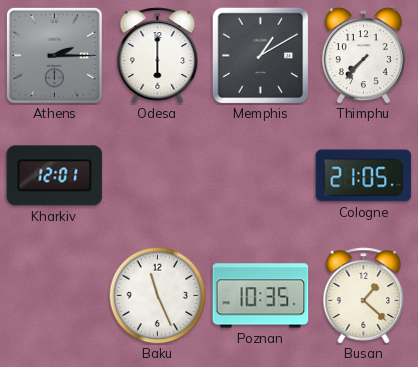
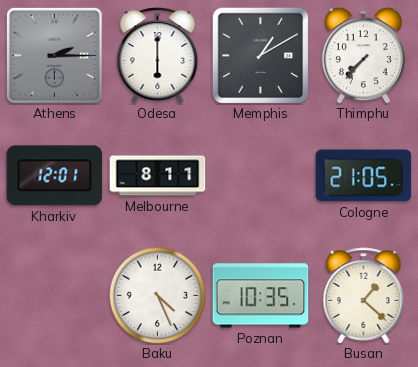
Melbourne: none -> 8:11
Baku: 11:26 -> 4:26
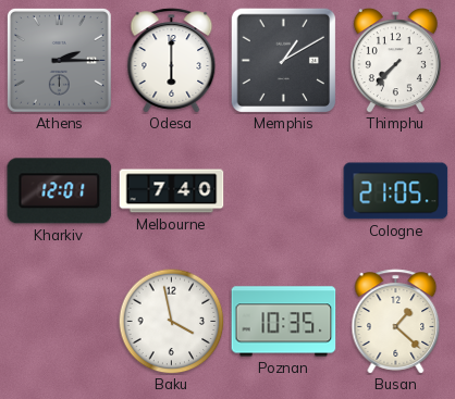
Melbourne: 8:11 -> 7:40
Baku: 4:26 -> 3:58
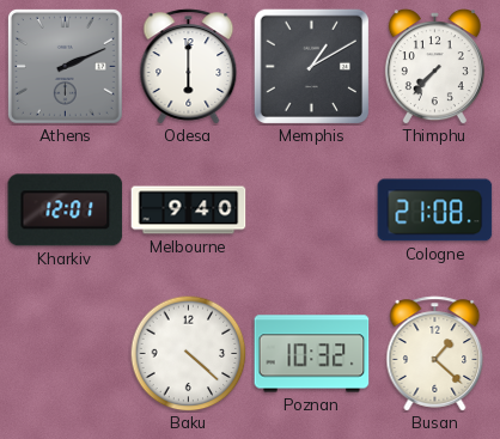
Athens: 2:15 -> 2:11
Melbourne: 7:40 -> 9:40
Cologne: 21:05 -> 21:08
Baku: 3:58 -> 4:22
Poznan: 10:35 -> 10:32
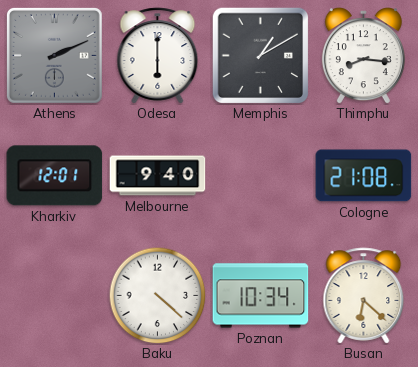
Thimphu: 7:37 -> 8:16
Poznan: 10:32 -> 10:34
Busan: 1:22 -> 6:22
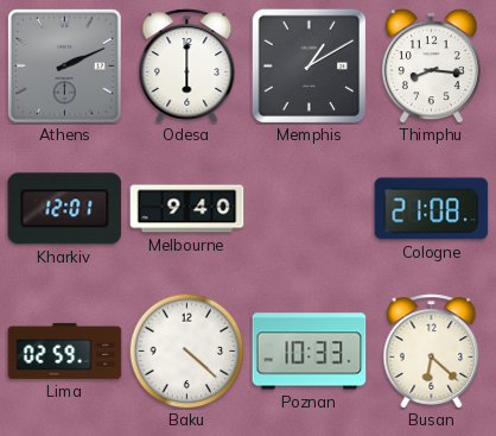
Lima: none -> 02:59
Poznan: 10:34 -> 10:33
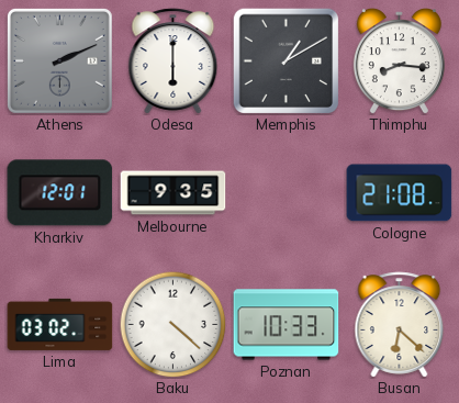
Melbourne: 9:40 -> 9:35
Lima: 02:59 -> 03:02
